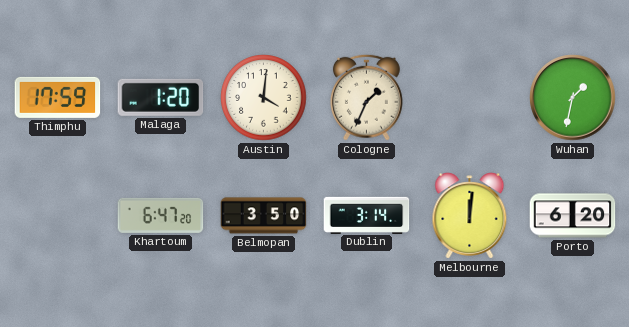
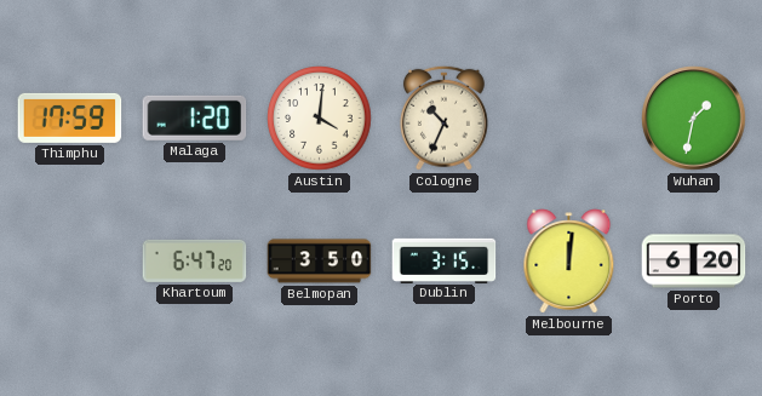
Cologne: 1:34 -> 10:34
Dublin: 3:14 -> 3:15
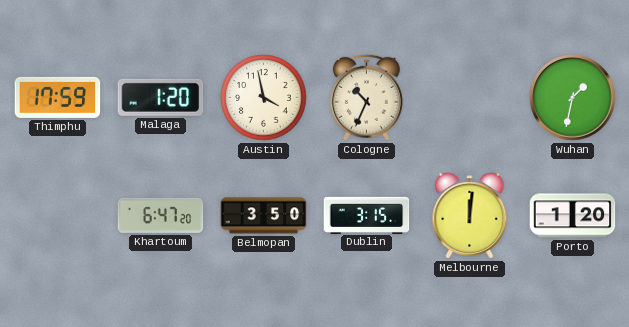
Austin: 4:01 -> 3:58
Porto: 6:20 -> 1:20
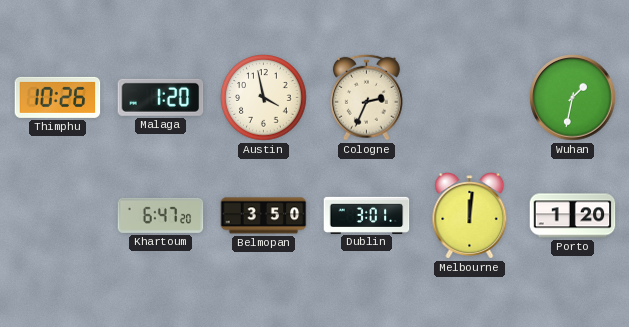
Thimphu: 17:59 -> 10:26
Cologne: 10:34 -> 2:34
Dublin: 3:15 -> 3:01
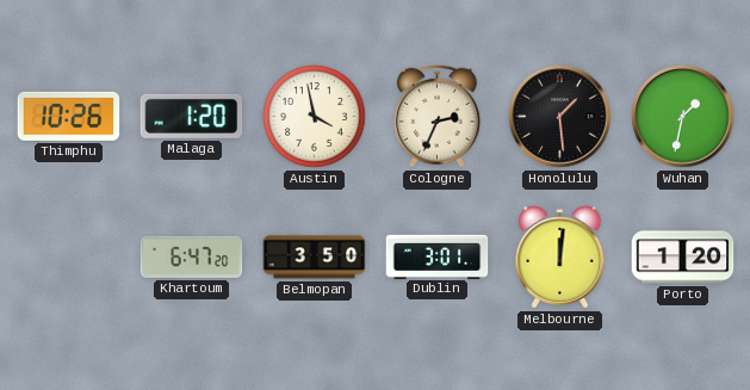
Honolulu: none -> 1:29
